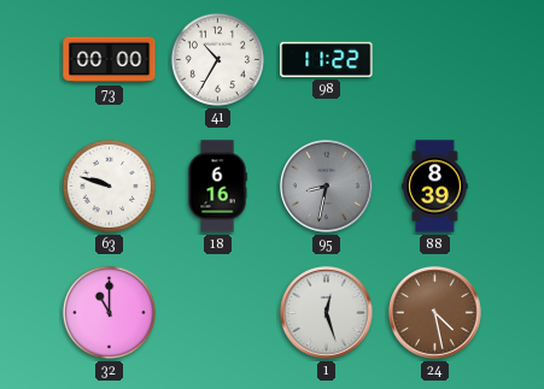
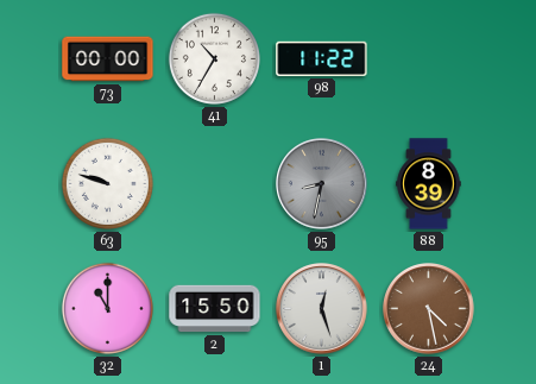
18: 6:16 -> none
2: none -> 15:50
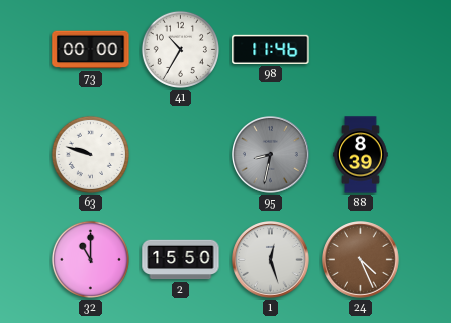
98: 11:22 -> 11:46
24: 4:28 -> 4:26
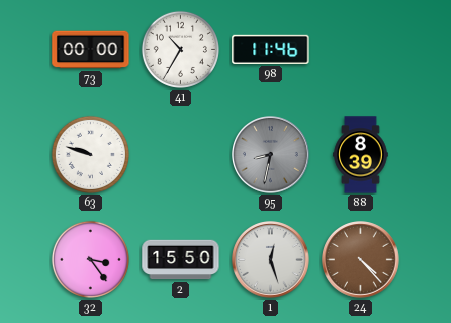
32: 11:00 -> 3:24
24: 4:26 -> 4:23
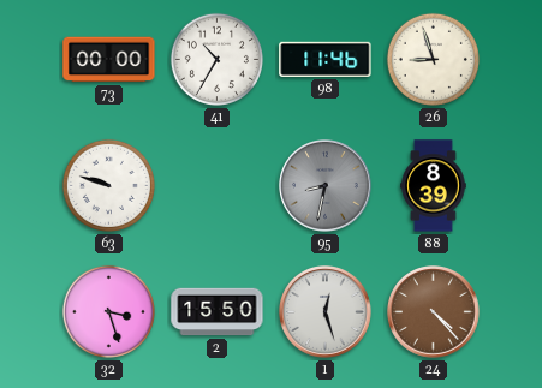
26: none -> 8:57
32: 3:24 -> 3:27
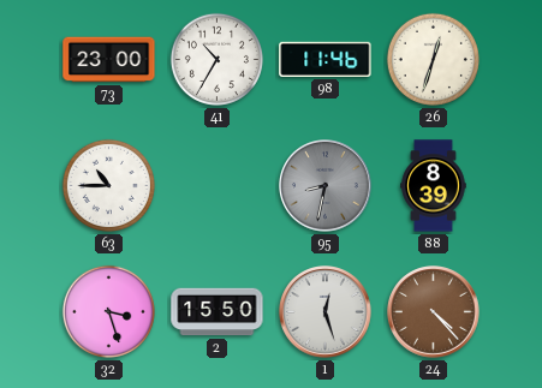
73: 00:00 -> 23:00
26: 8:57 -> 12:33
63: 9:48 -> 10:45
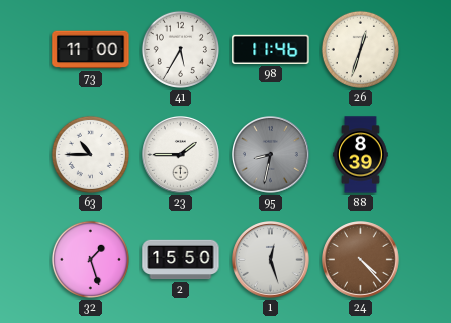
73: 23:00 -> 11:00
41: 10:35 -> 5:35
23: none -> 1:45
32: 3:27 -> 1:27
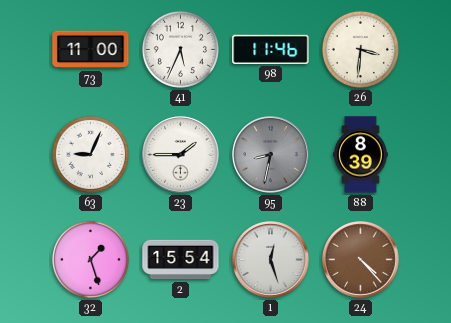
41: 5:35 -> 5:34
26: 12:33 -> 3:31
63: 10:45 -> 9:04
2: 15:50 -> 15:54
